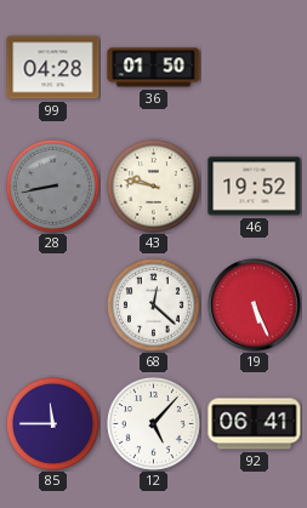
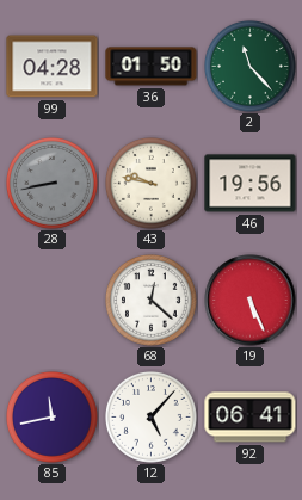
2: none -> 11:23
46: 19:52 -> 19:56
85: 11:45 -> 11:43
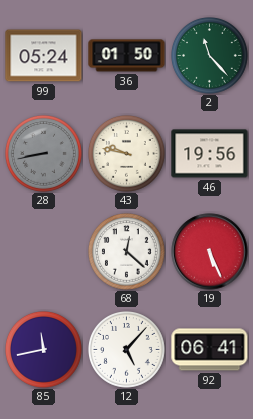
99: 04:28 -> 05:24
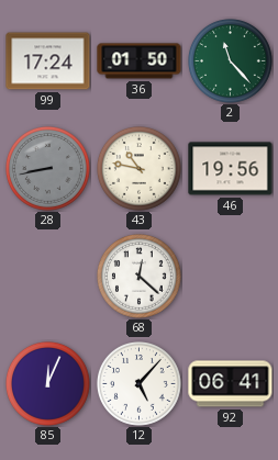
99: 05:24 -> 17:24
43: 9:47 -> 10:47
19: 5:26 -> none
85: 11:43 -> 12:04
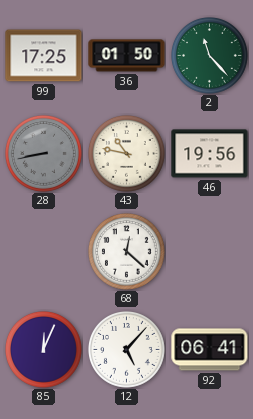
99: 17:24 -> 17:25
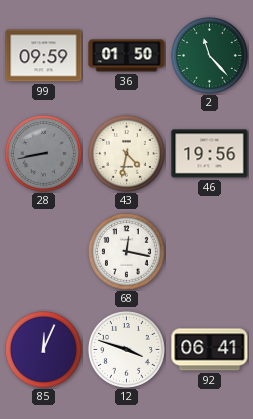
99: 17:25 -> 09:59
43: 10:47 -> 4:32
68: 12:22 -> 12:17
12: 5:07 -> 3:48
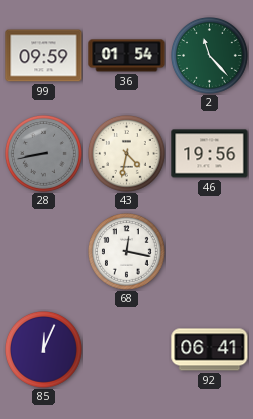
36: 01:50 -> 01:54
12: 3:48 -> none
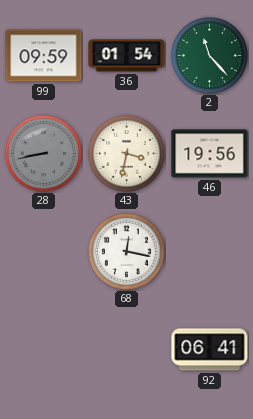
43: 4:32 -> 3:32
85: 12:04 -> none
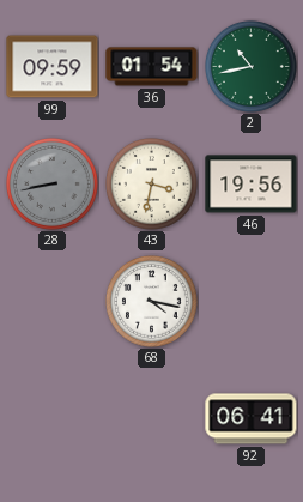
2: 11:23 -> 10:43
68: 12:17 -> 4:17
